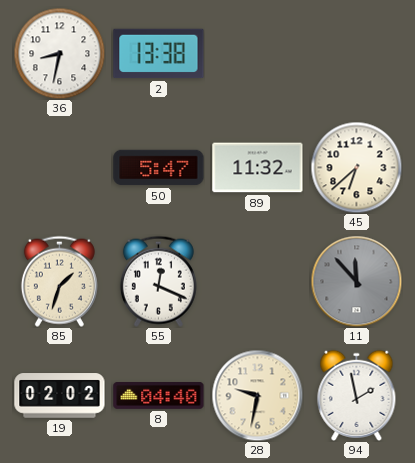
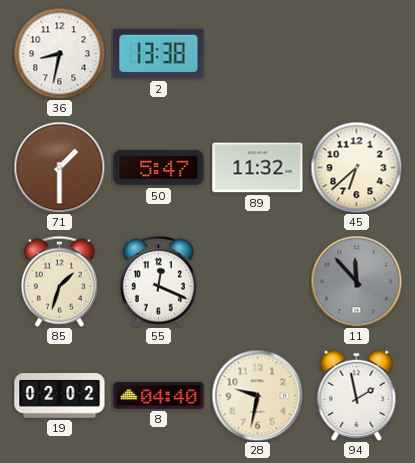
71: none -> 1:30
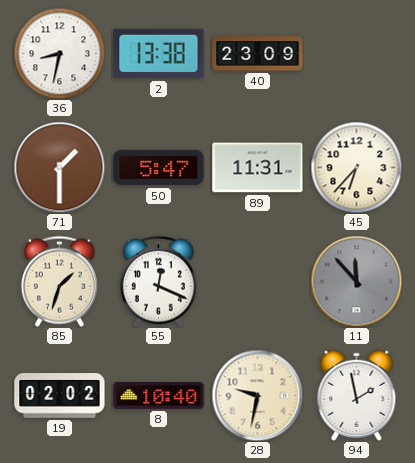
40: none -> 23:09
89: 11:32 -> 11:31
45: 6:38 -> 6:37
8: 04:40 -> 10:40
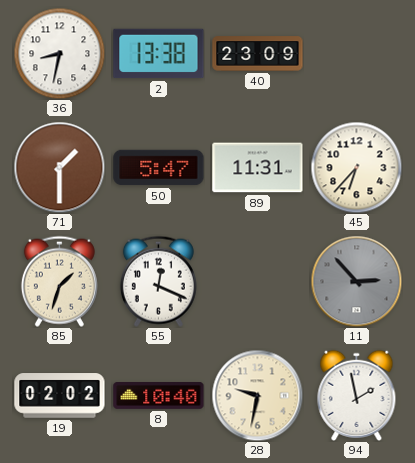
11: 11:53 -> 2:53
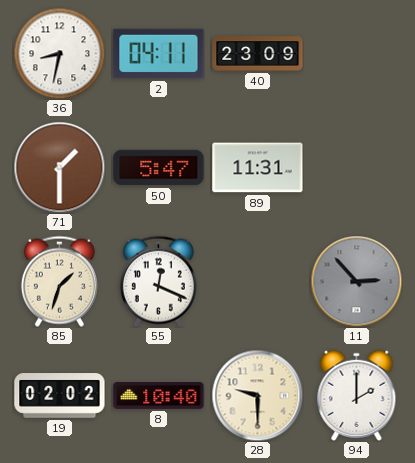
2: 13:38 -> 04:11
45: 6:37 -> none
28: 9:32 -> 9:30
94: 1:58 -> 2:00
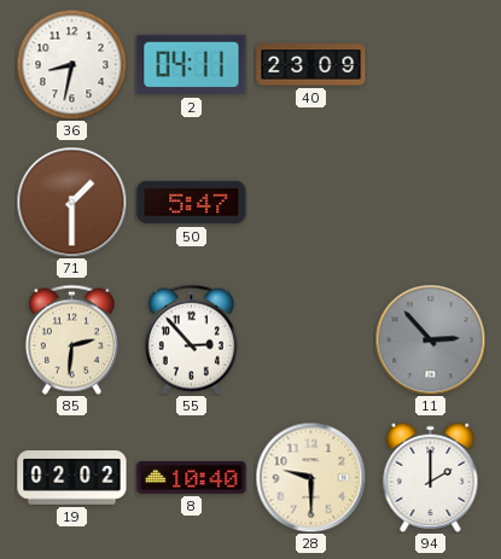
89: 11:31 -> none
85: 1:33 -> 2:31
55: 12:19 -> 2:53
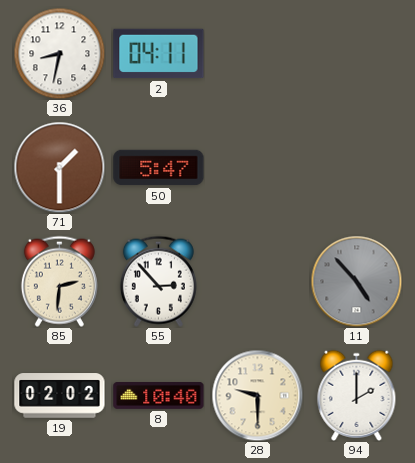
40: 23:09 -> none
11: 2:53 -> 4:53
